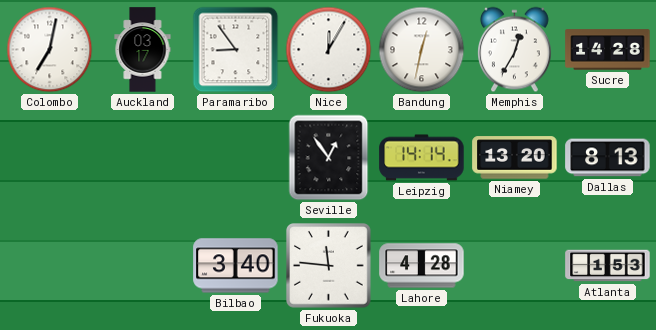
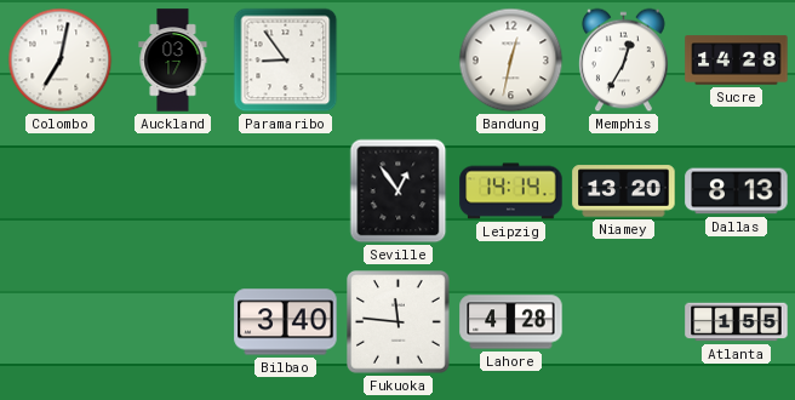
Nice: 12:05 -> none
Atlanta: 1:53 -> 1:55
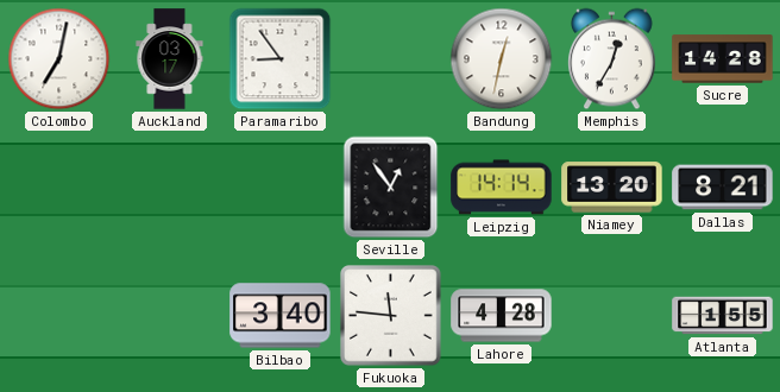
Dallas: 8:13 -> 8:21
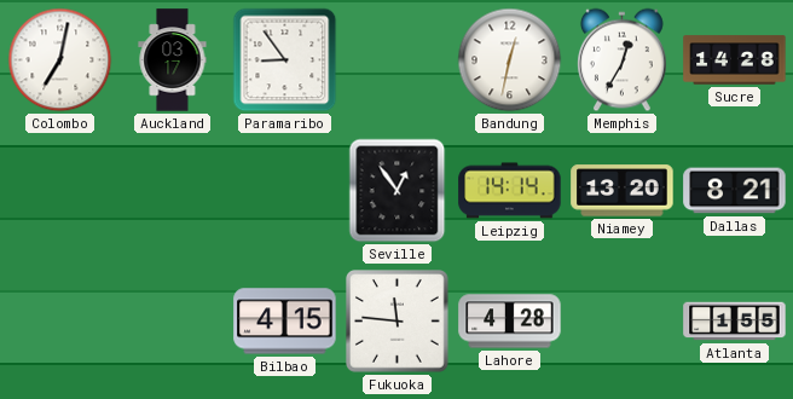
Bilbao: 3:40 -> 4:15
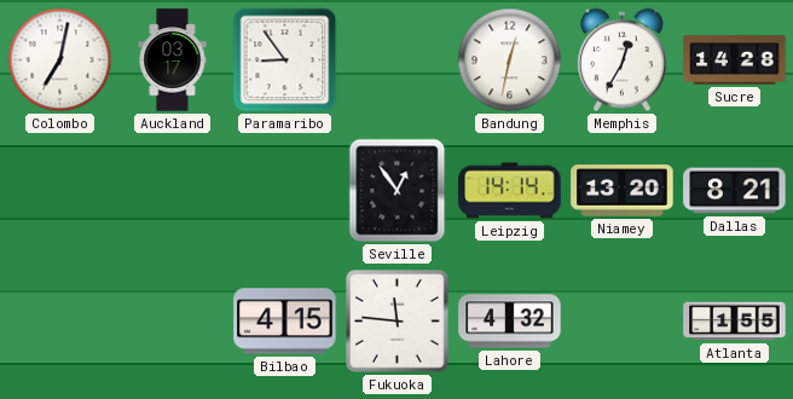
Lahore: 4:28 -> 4:32
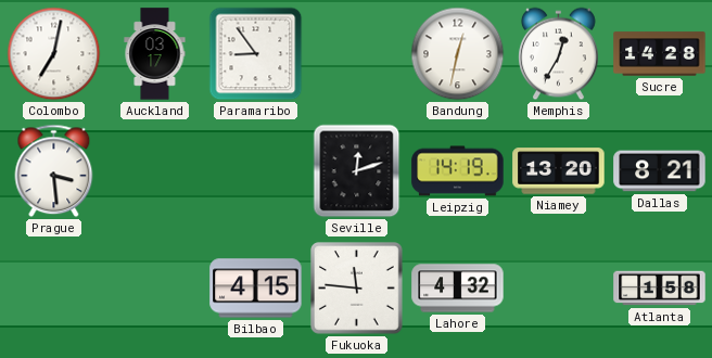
Prague: none -> 3:29
Seville: 12:54 -> 12:12
Leipzig: 14:14 -> 14:19
Atlanta: 1:55 -> 1:58
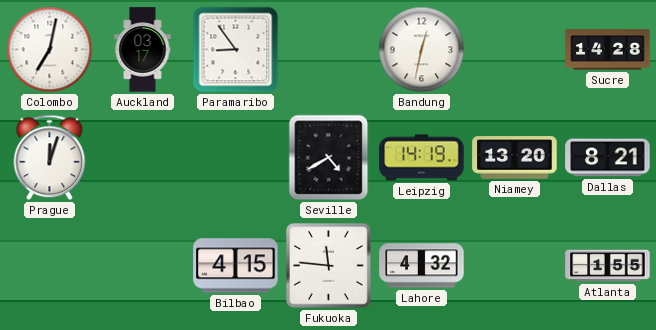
Memphis: 12:35 -> none
Prague: 3:29 -> 12:03
Seville: 12:12 -> 4:40
Atlanta: 1:58 -> 1:55
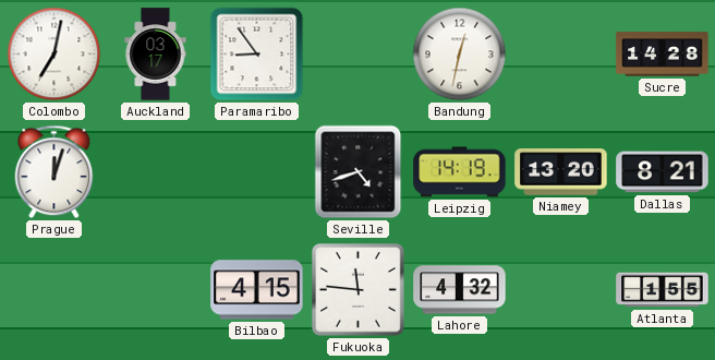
Seville: 4:40 -> 4:42
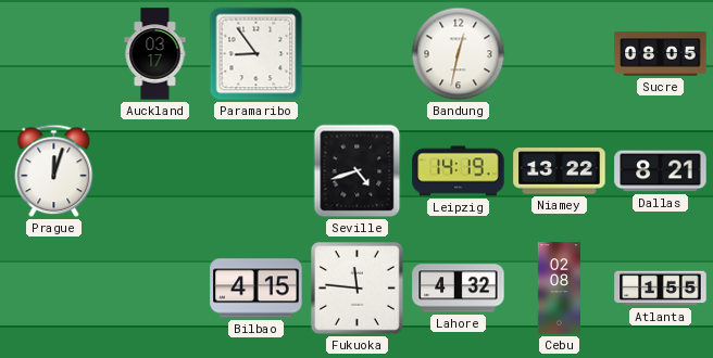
Colombo: 7:02 -> none
Sucre: 14:28 -> 08:05
Niamey: 13:20 -> 13:22
Cebu: none -> 02:08
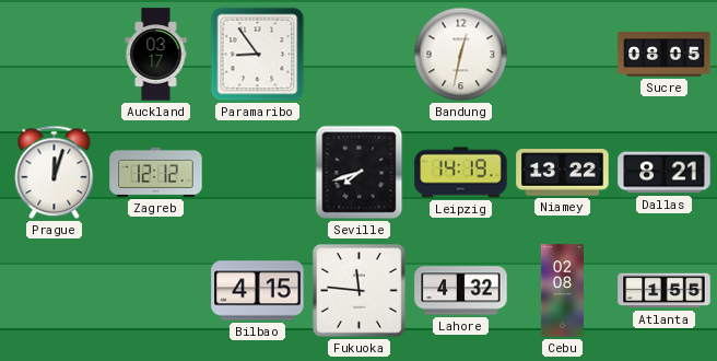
Zagreb: none -> 12:12
Seville: 4:42 -> 7:42
